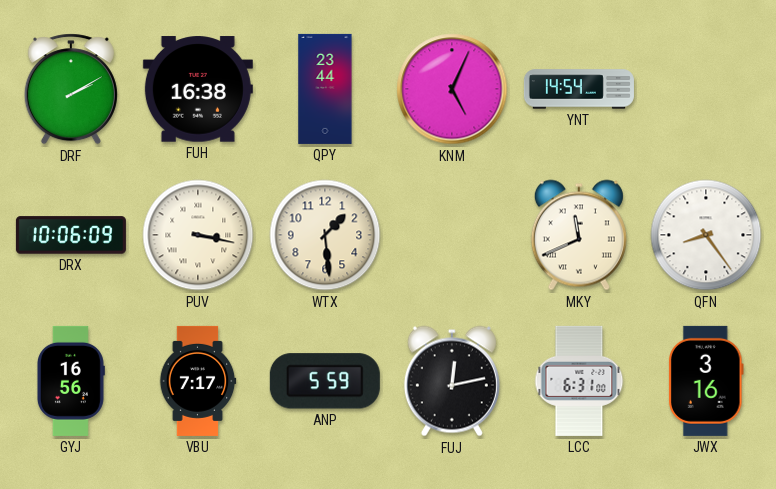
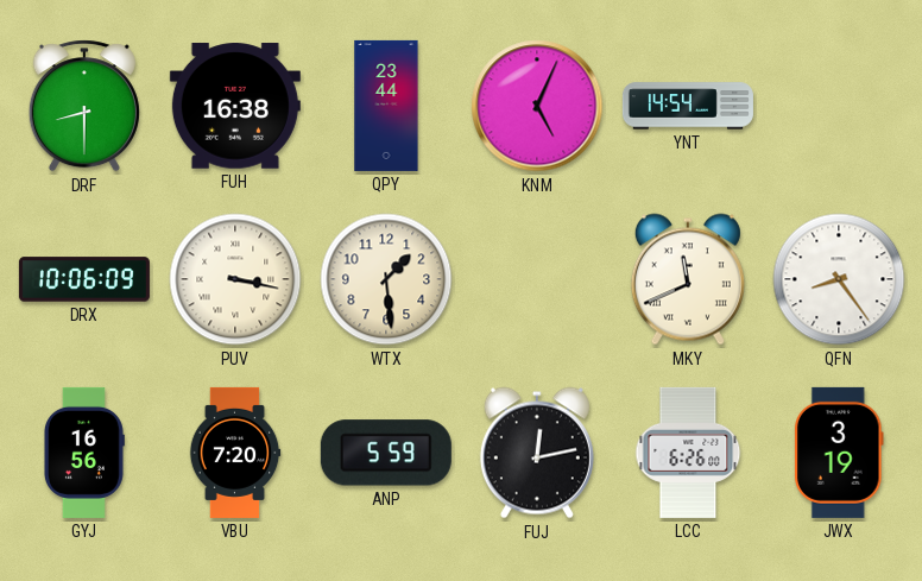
DRF: 2:10 -> 8:30
VBU: 7:17 -> 7:20
LCC: 6:31 -> 6:26
JWX: 3:16 -> 3:19
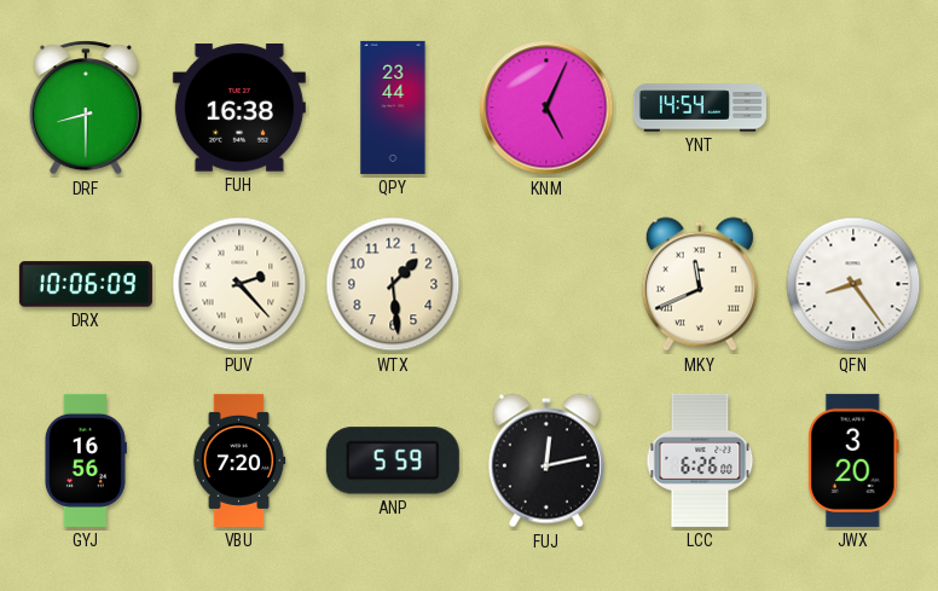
PUV: 3:17 -> 2:23
JWX: 3:19 -> 3:20
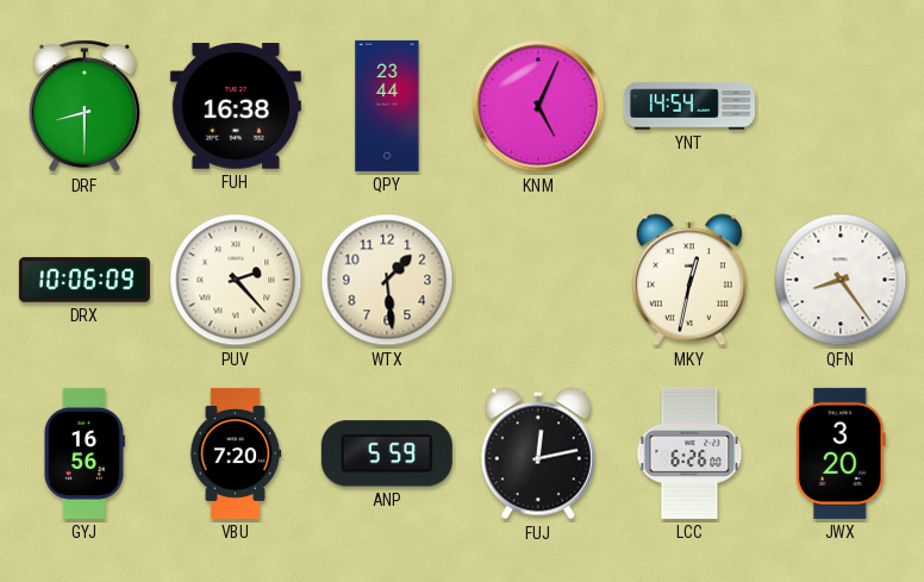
MKY: 11:41 -> 12:32
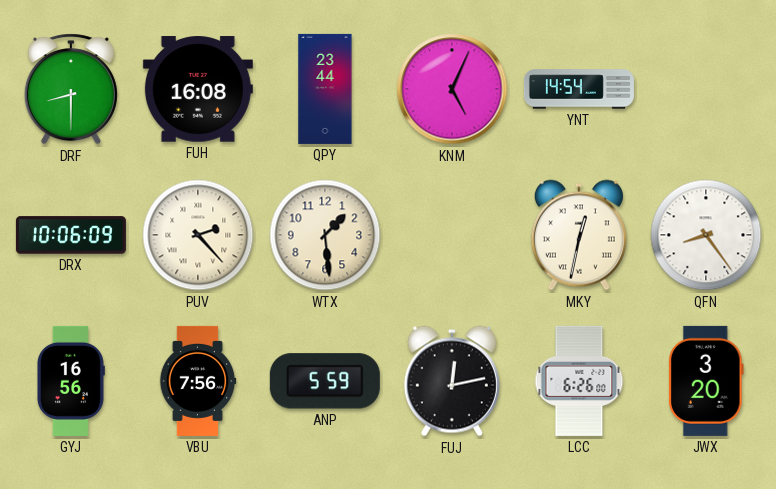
FUH: 16:38 -> 16:08
VBU: 7:20 -> 7:56
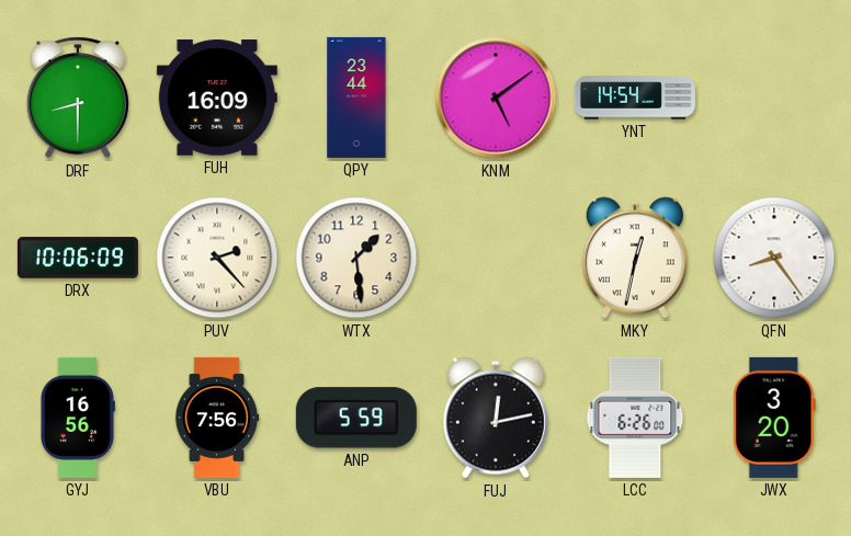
FUH: 16:08 -> 16:09
KNM: 5:04 -> 5:09
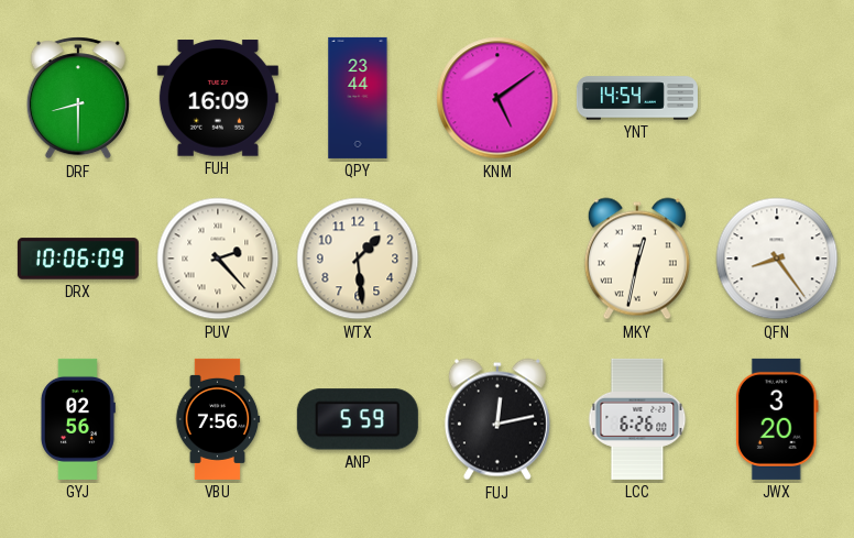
GYJ: 16:56 -> 02:56
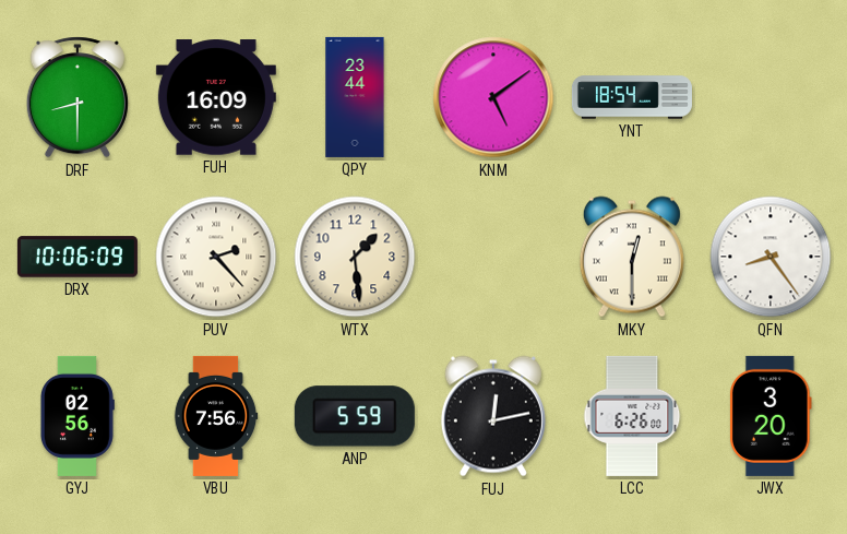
YNT: 14:54 -> 18:54
MKY: 12:32 -> 12:30
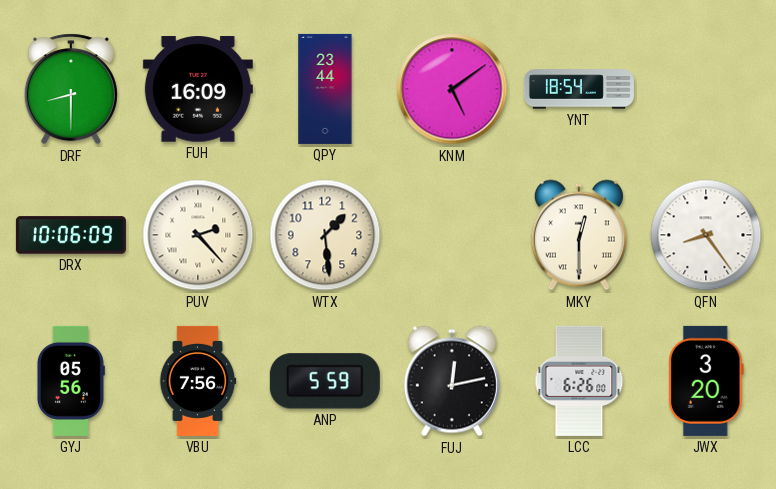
GYJ: 02:56 -> 05:56
